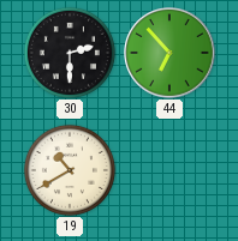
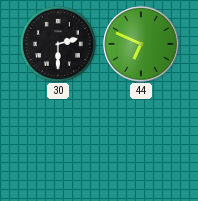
44: 6:53 -> 6:49
19: 10:40 -> none
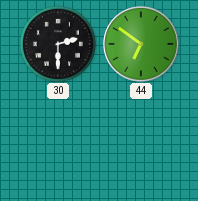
44: 6:49 -> 6:51
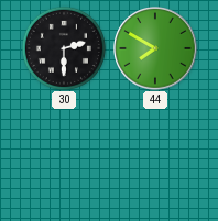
44: 6:51 -> 7:50
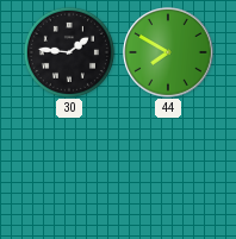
30: 2:30 -> 1:46
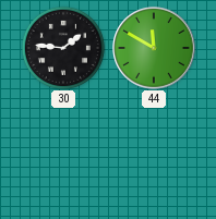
44: 7:50 -> 11:50
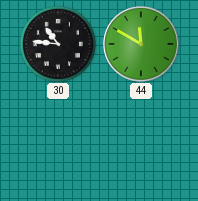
30: 1:46 -> 10:46
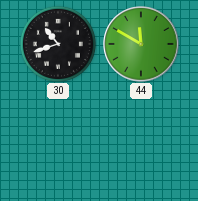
30: 10:46 -> 10:42
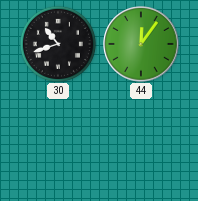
44: 11:50 -> 12:06
